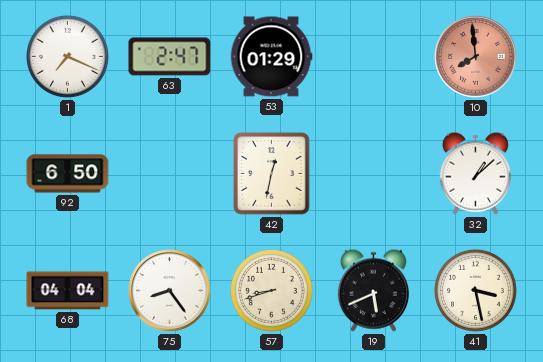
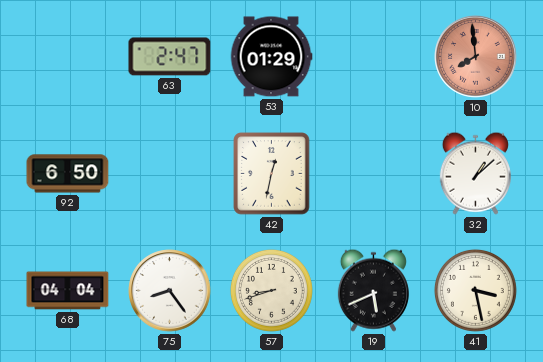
1: 7:19 -> none
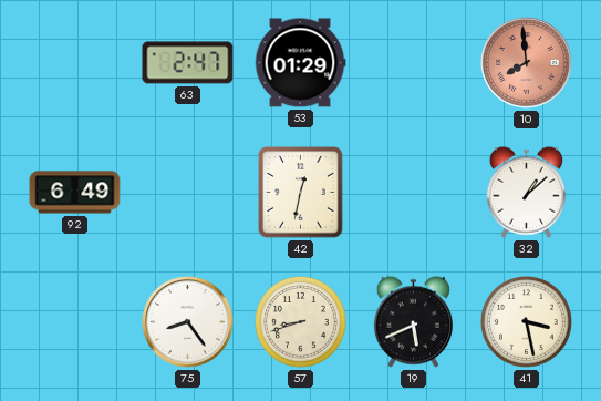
92: 6:50 -> 6:49
68: 04:04 -> none
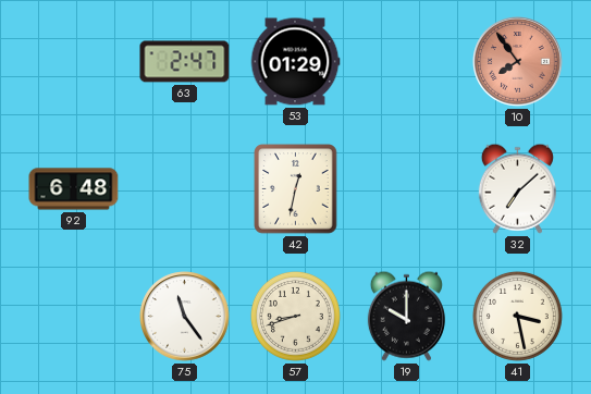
10: 7:59 -> 7:54
92: 6:49 -> 6:48
32: 1:08 -> 7:08
75: 8:24 -> 11:24
19: 5:41 -> 10:00
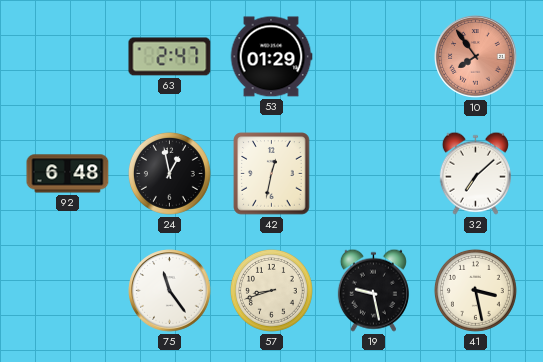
24: none -> 12:58
19: 10:00 -> 9:28
